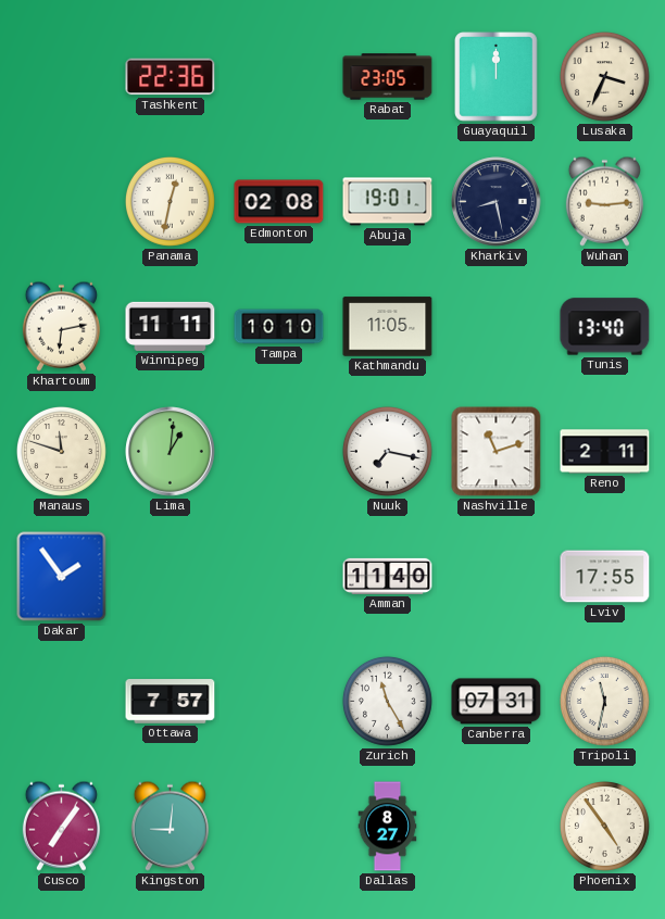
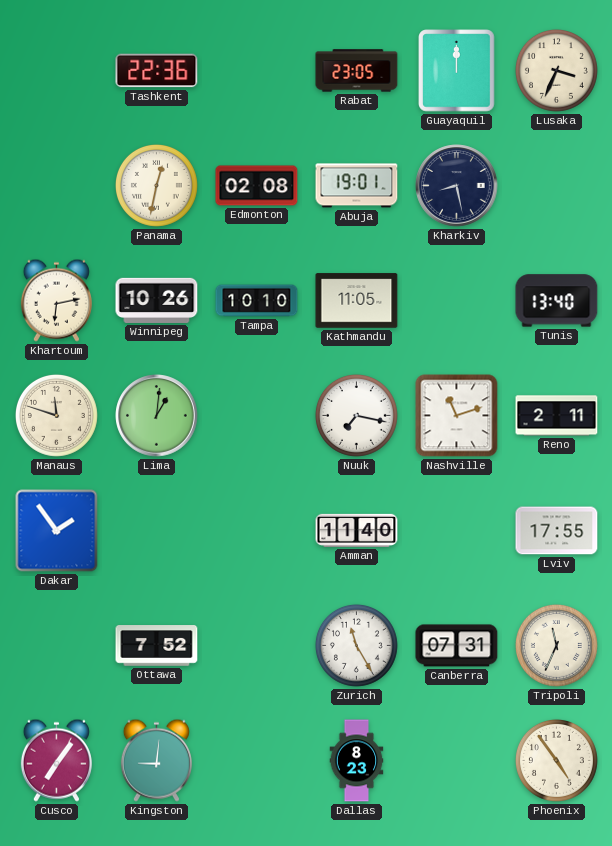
Wuhan: 9:14 -> none
Winnipeg: 11:11 -> 10:26
Ottawa: 7:57 -> 7:52
Tripoli: 11:32 -> 11:34
Dallas: 8:27 -> 8:23
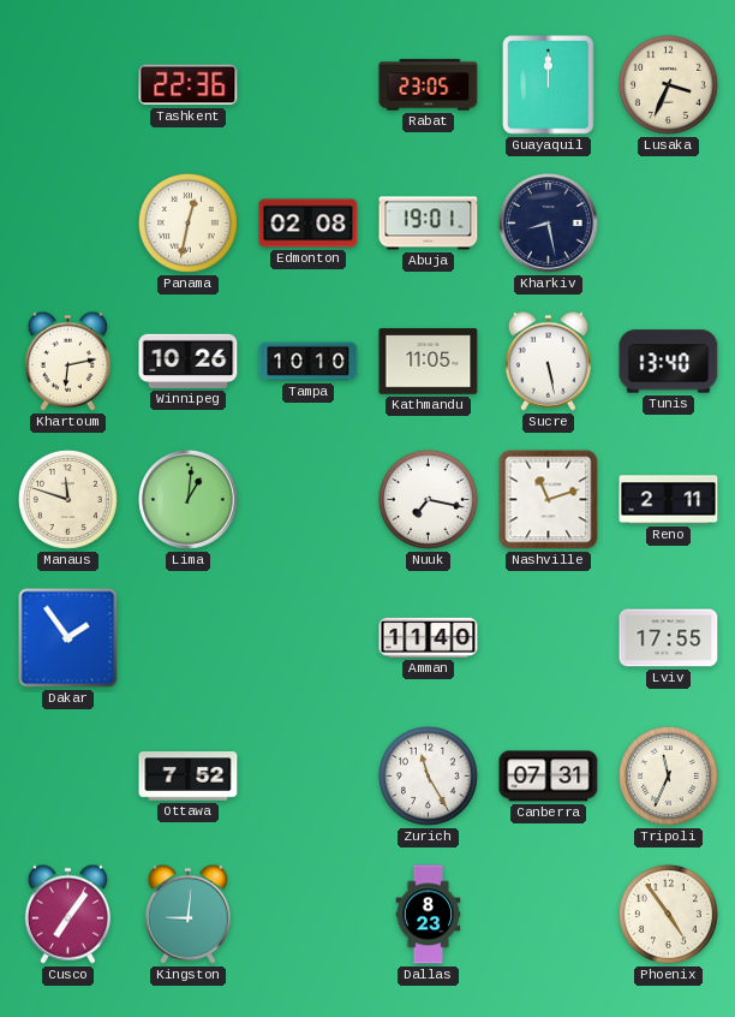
Sucre: none -> 5:28
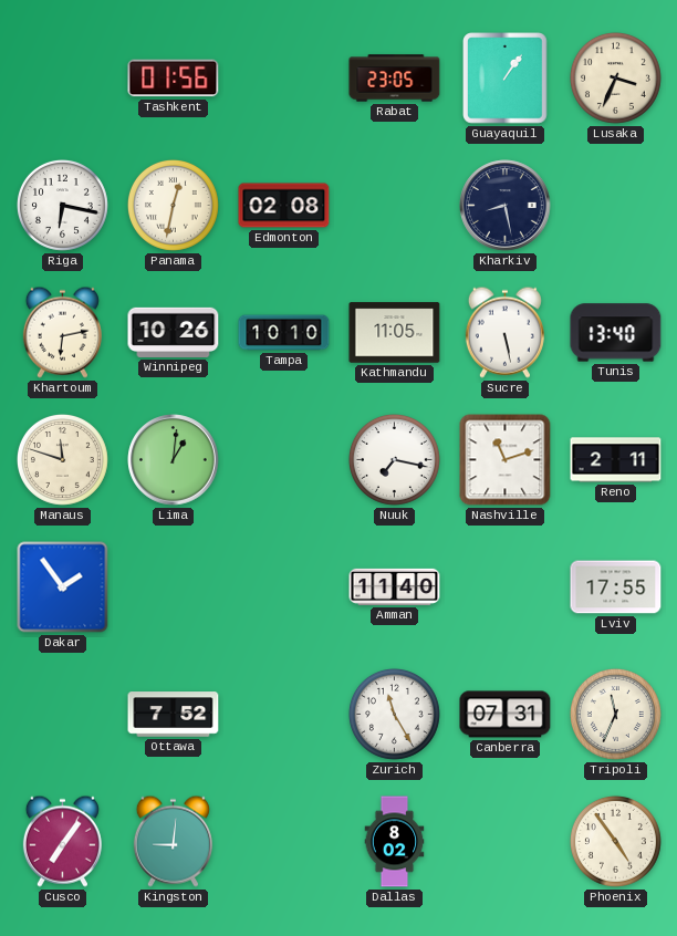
Tashkent: 22:36 -> 01:56
Guayaquil: 12:00 -> 1:06
Riga: none -> 6:17
Abuja: 19:01 -> none
Dallas: 8:23 -> 8:02
